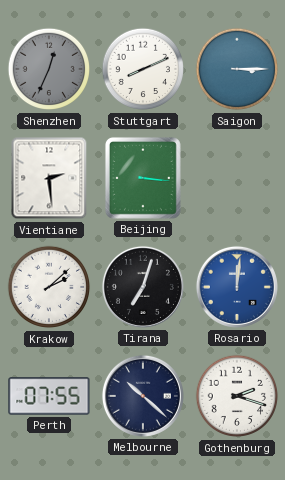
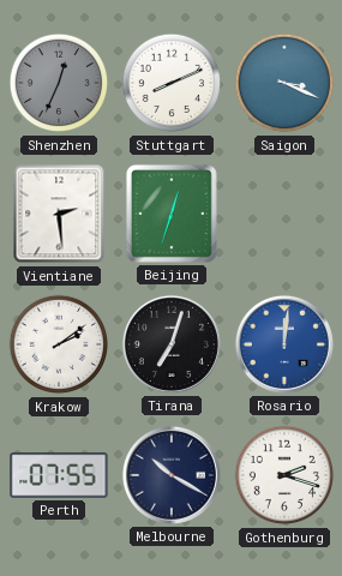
Saigon: 3:15 -> 3:19
Beijing: 3:16 -> 12:33
Krakow: 2:08 -> 2:09
Melbourne: 10:22 -> 10:20
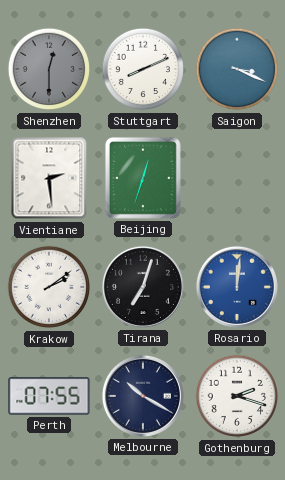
Shenzhen: 12:34 -> 12:30
